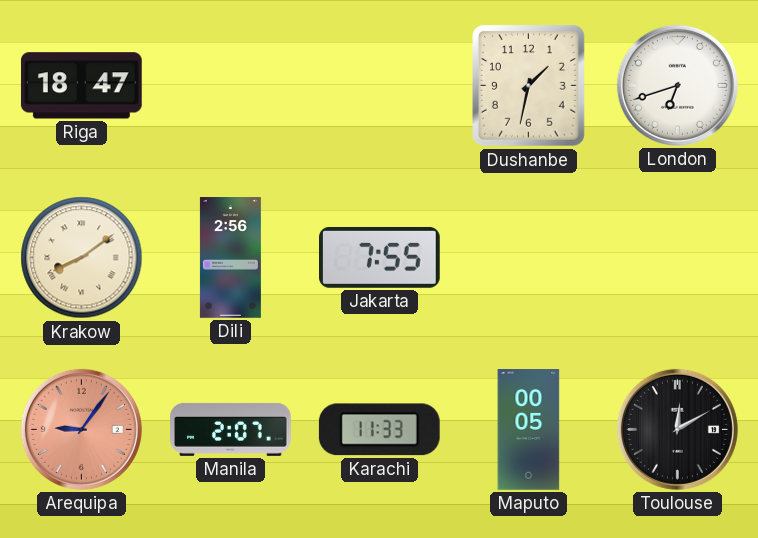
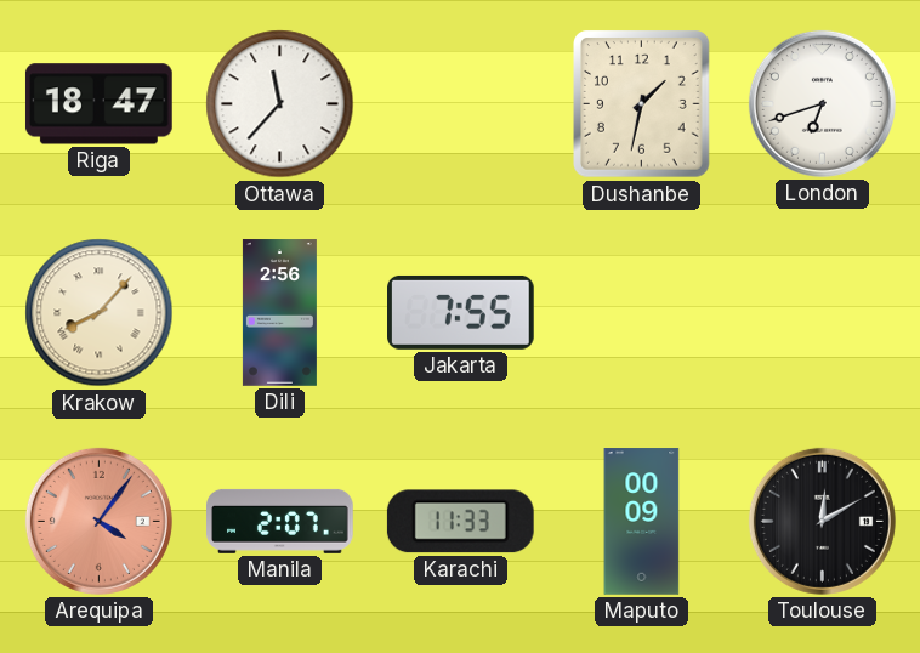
Ottawa: none -> 11:37
Krakow: 8:09 -> 8:07
Arequipa: 9:06 -> 4:06
Maputo: 00:05 -> 00:09
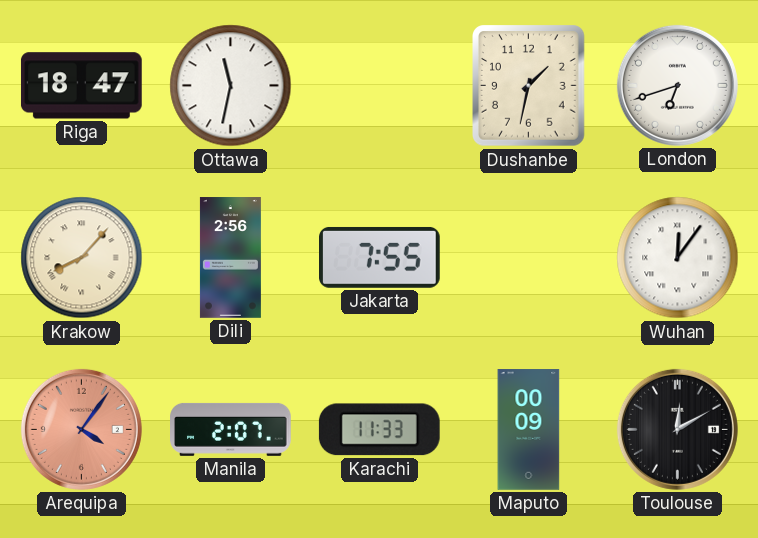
Ottawa: 11:37 -> 11:32
Wuhan: none -> 12:06
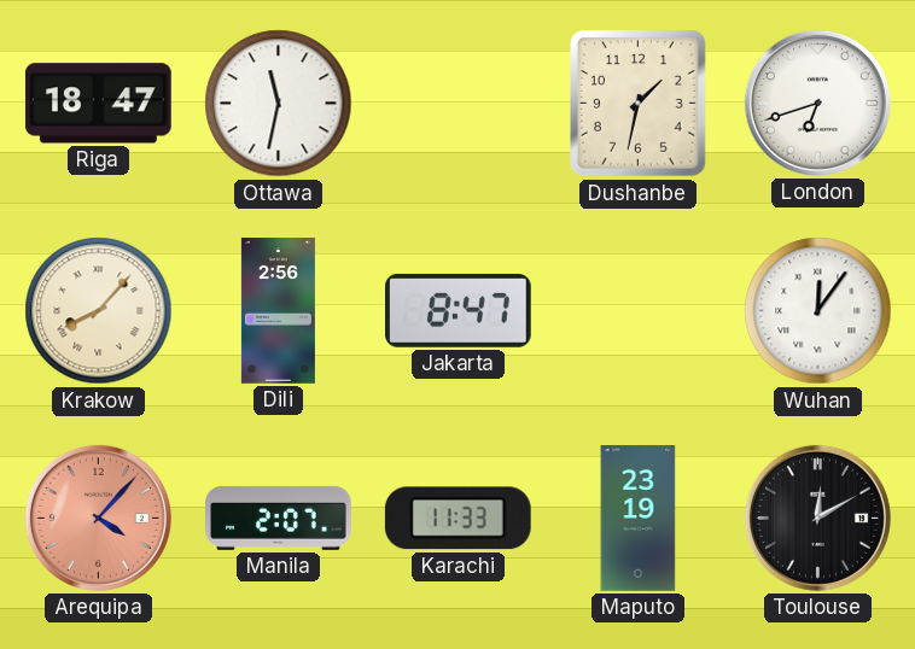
Jakarta: 7:55 -> 8:47
Arequipa: 4:06 -> 4:07
Maputo: 00:09 -> 23:19
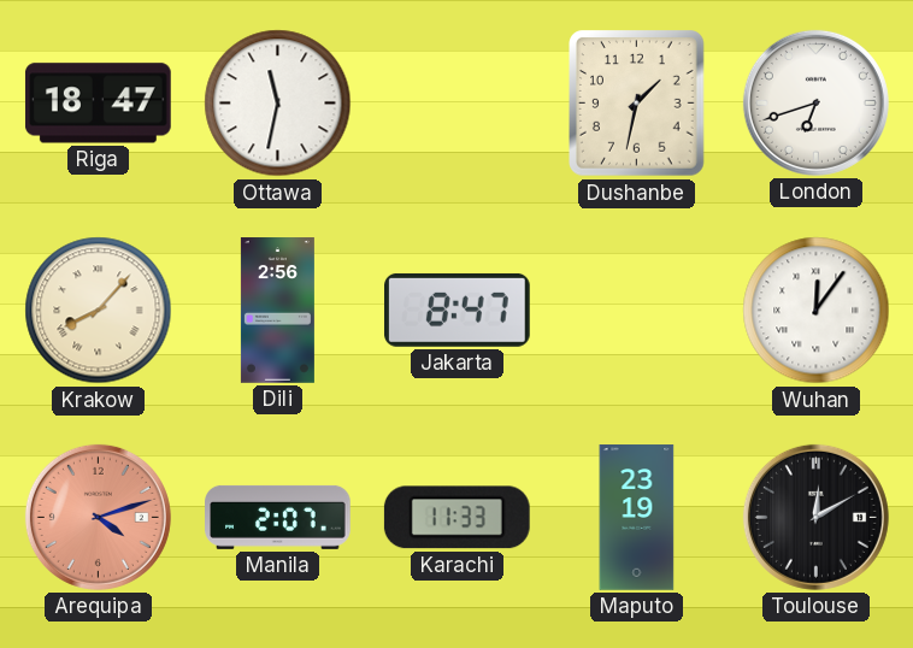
Arequipa: 4:07 -> 4:12
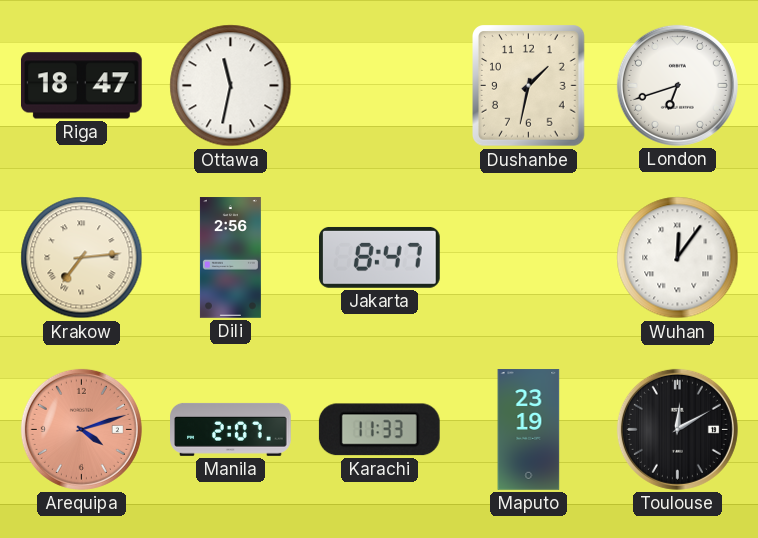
Krakow: 8:07 -> 7:14
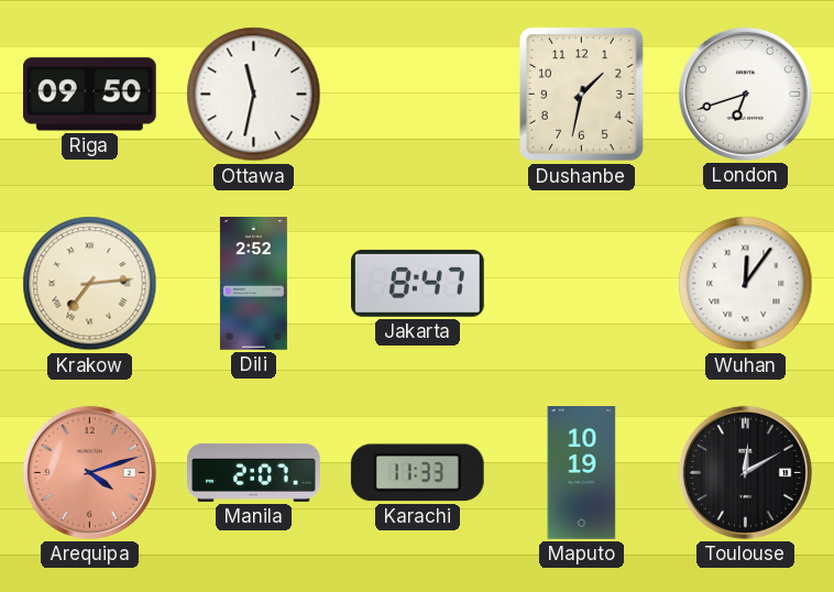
Riga: 18:47 -> 09:50
Dili: 2:56 -> 2:52
Maputo: 23:19 -> 10:19
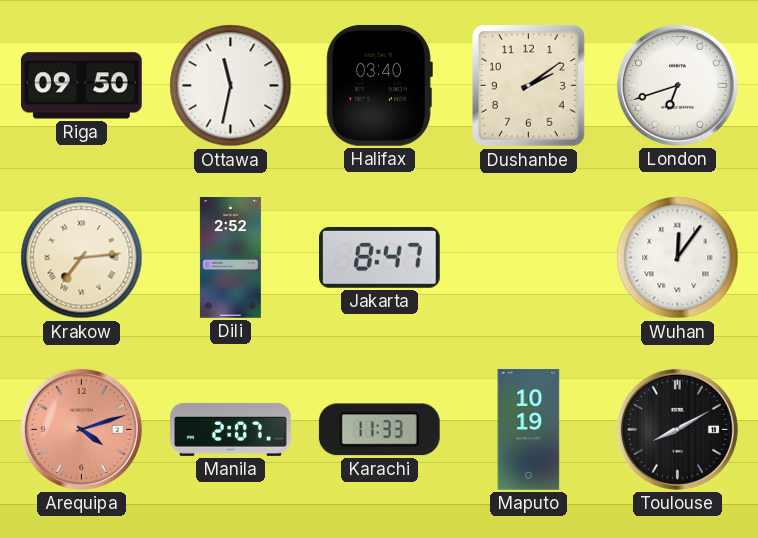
Halifax: none -> 03:40
Dushanbe: 1:32 -> 2:09
Toulouse: 12:10 -> 8:10
